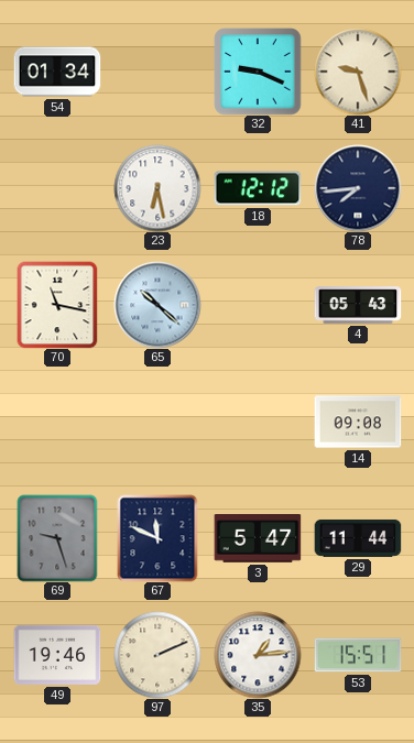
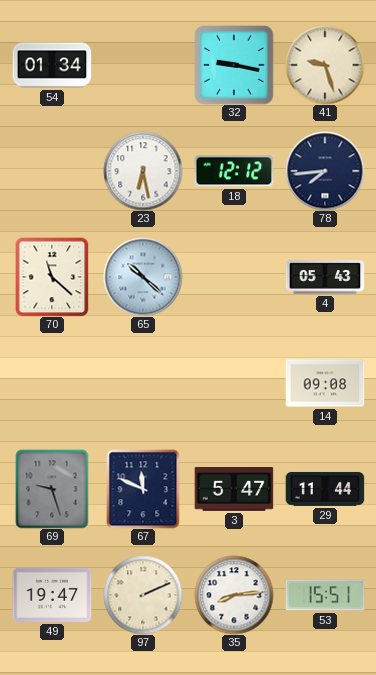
32: 9:19 -> 9:17
70: 11:17 -> 11:22
49: 19:46 -> 19:47
35: 1:14 -> 8:14
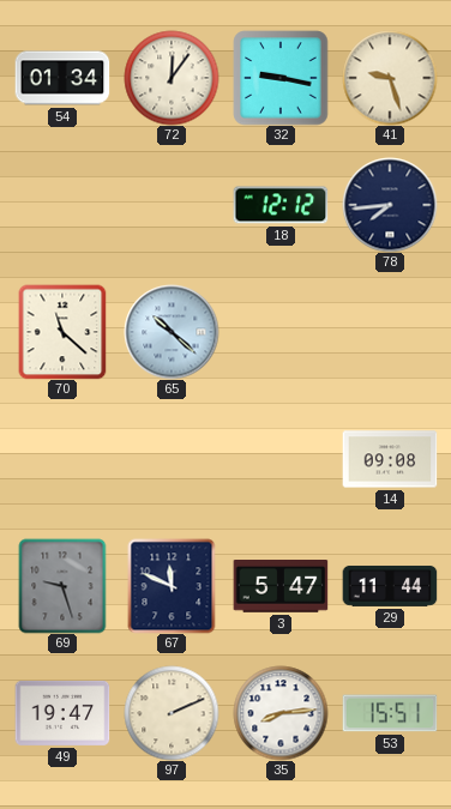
72: none -> 12:06
23: 6:28 -> none
4: 05:43 -> none
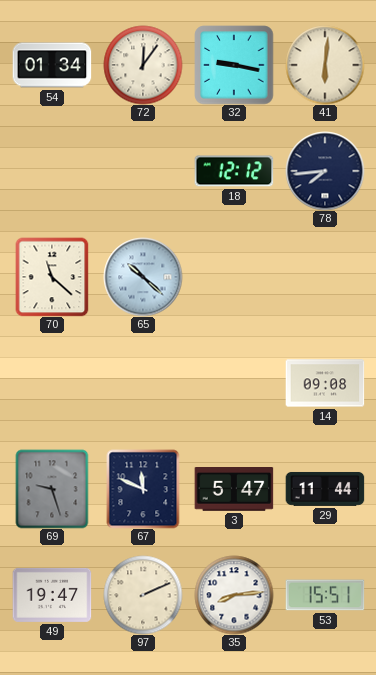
41: 9:27 -> 6:01
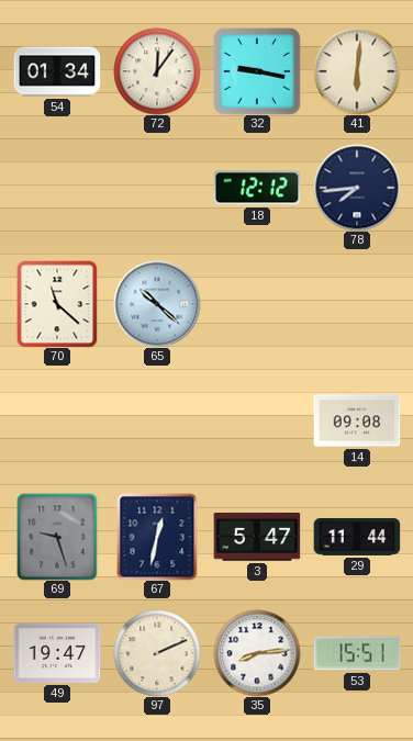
67: 11:49 -> 12:32
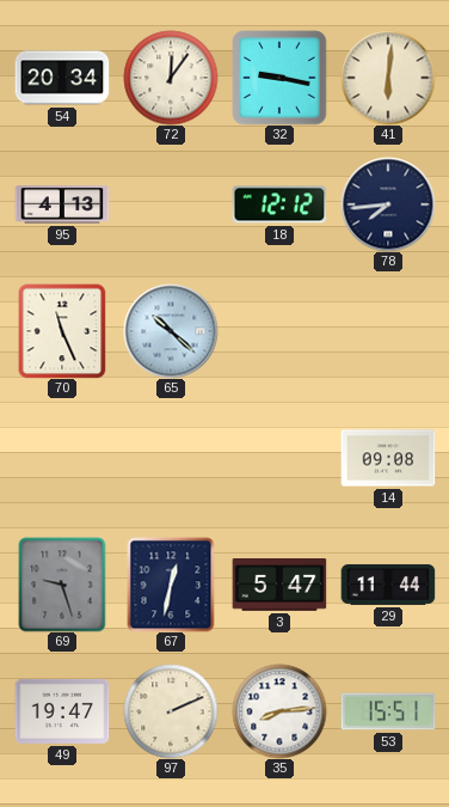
54: 01:34 -> 20:34
95: none -> 4:13
70: 11:22 -> 11:26
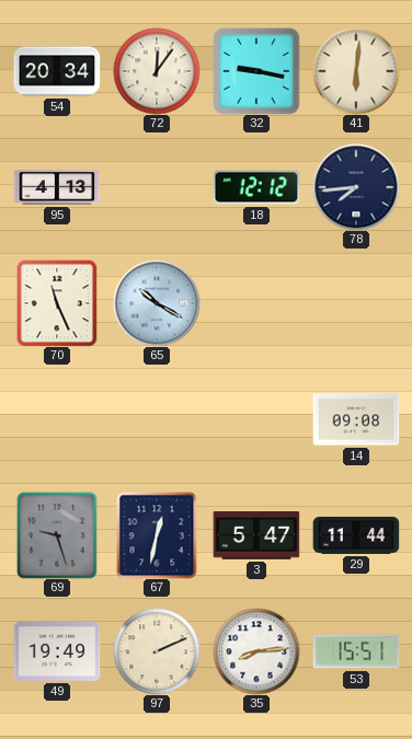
65: 10:22 -> 10:20
49: 19:47 -> 19:49
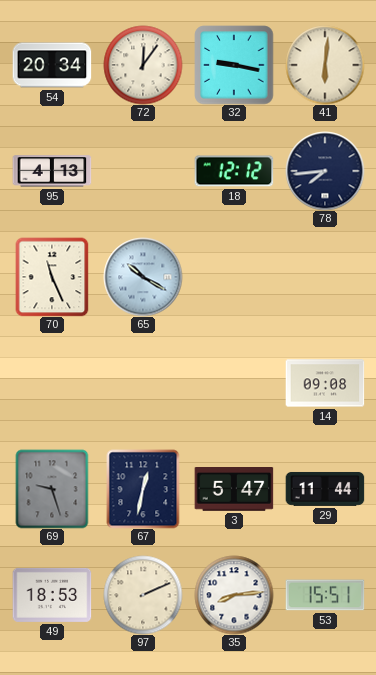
49: 19:49 -> 18:53
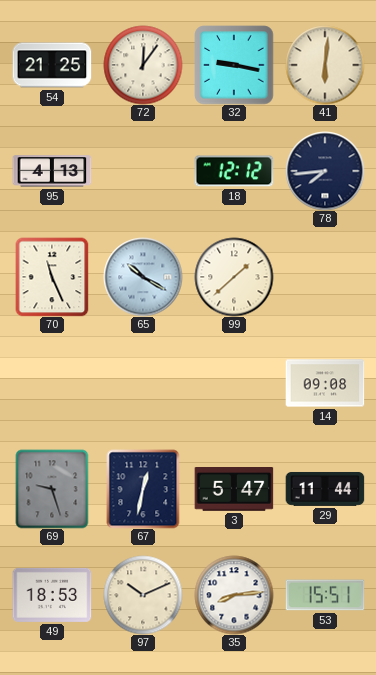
54: 20:34 -> 21:25
99: none -> 1:38
97: 2:11 -> 10:11
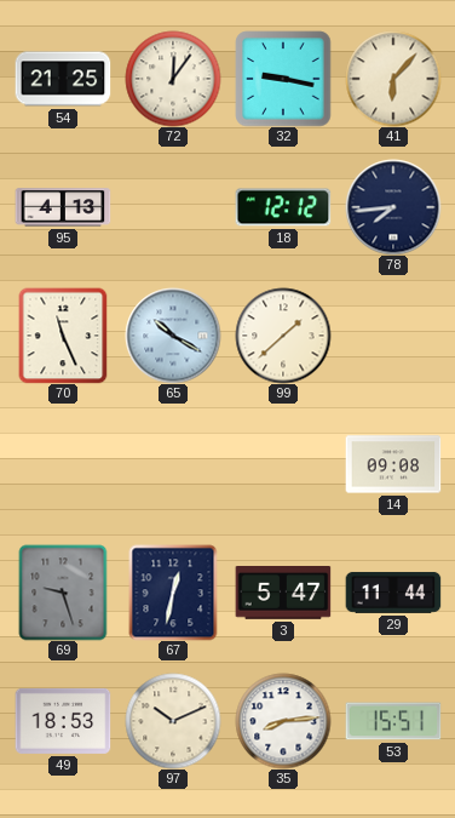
41: 6:01 -> 6:07
